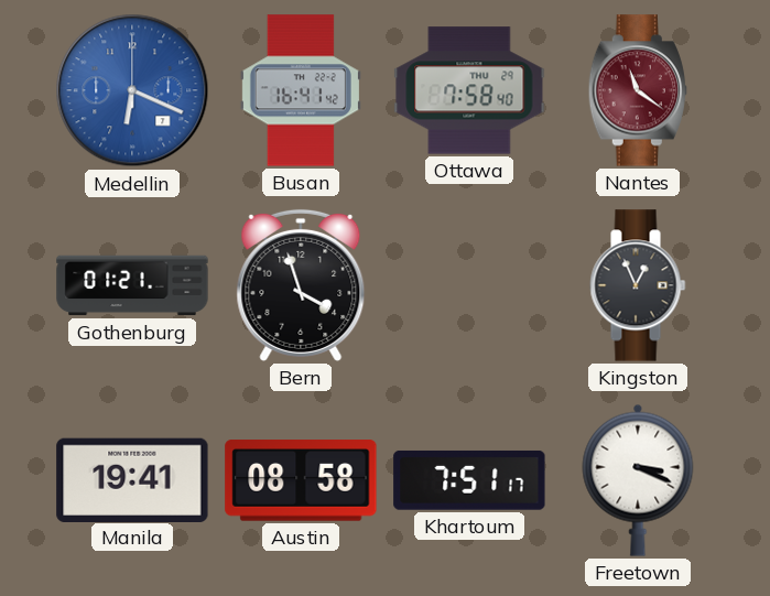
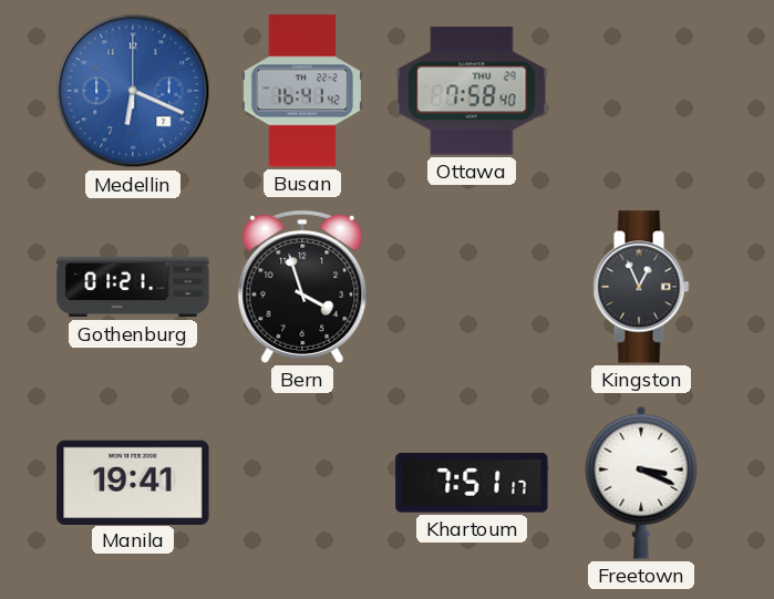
Nantes: 11:21 -> none
Austin: 08:58 -> none
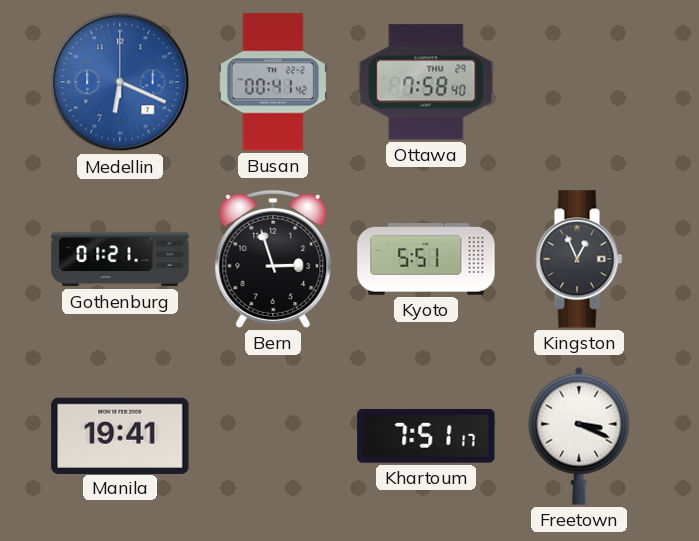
Busan: 16:41 -> 00:41
Bern: 3:57 -> 2:57
Kyoto: none -> 5:51
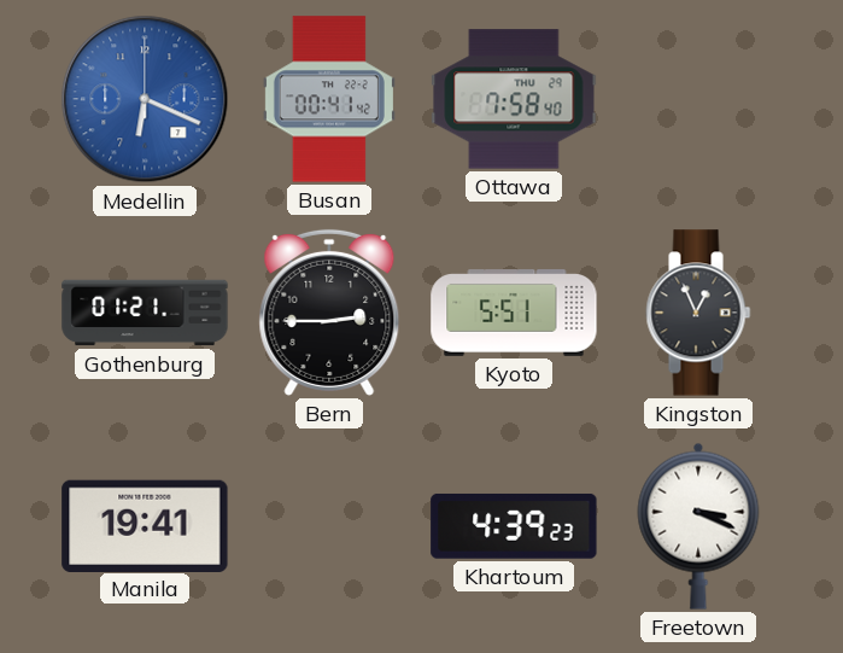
Bern: 2:57 -> 2:45
Khartoum: 7:51 -> 4:39
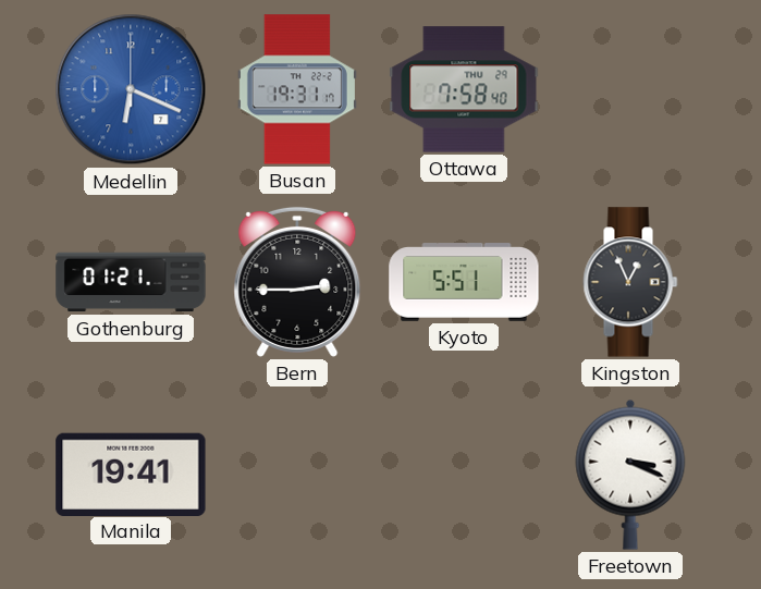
Busan: 00:41 -> 19:31
Khartoum: 4:39 -> none
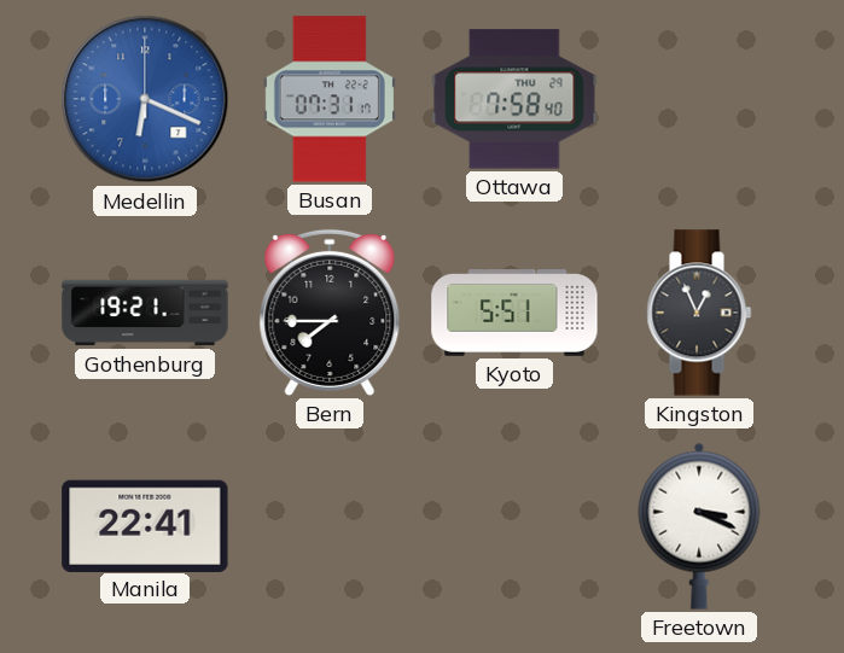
Busan: 19:31 -> 07:31
Gothenburg: 01:21 -> 19:21
Bern: 2:45 -> 7:45
Manila: 19:41 -> 22:41
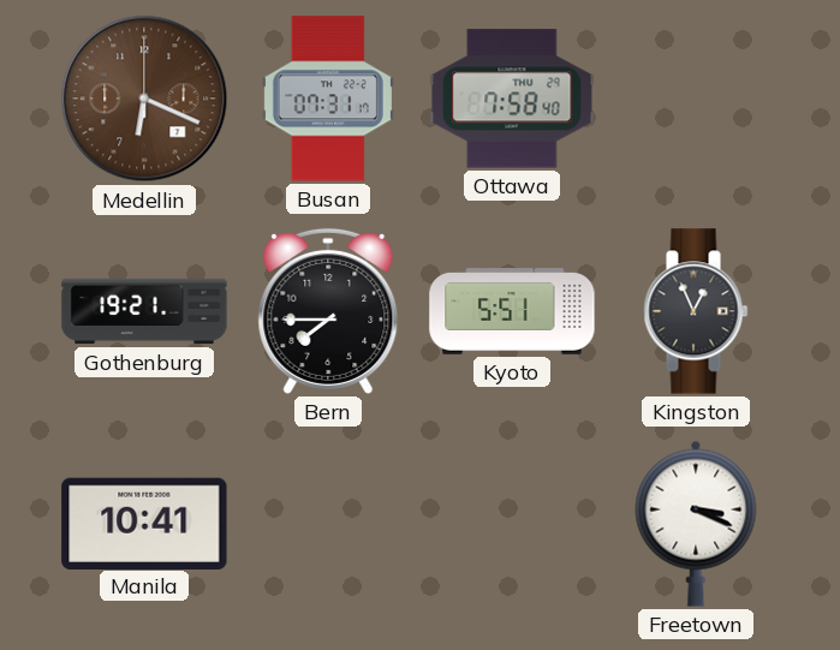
Medellin dial: blue -> brown
Manila: 22:41 -> 10:41
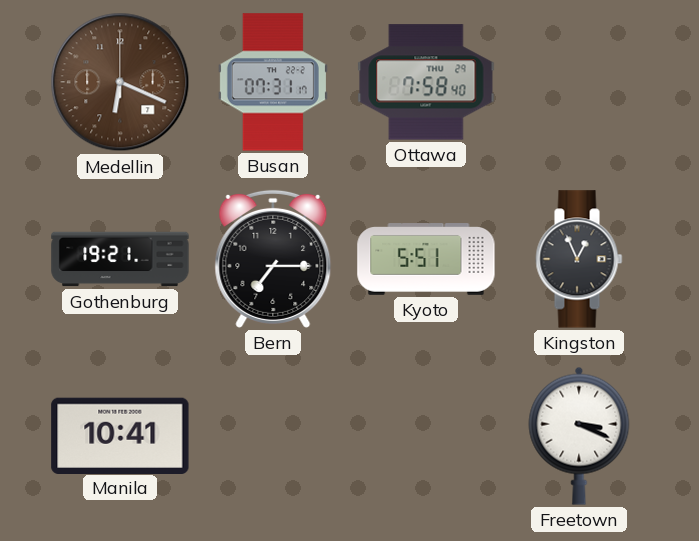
Bern: 7:45 -> 7:15
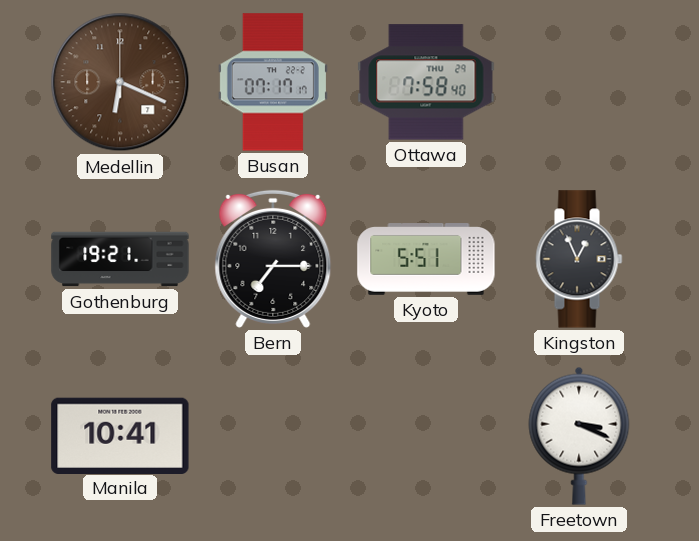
Busan: 07:31 -> 07:17
